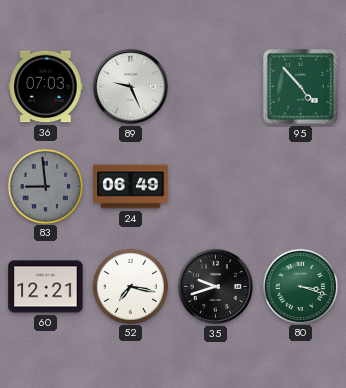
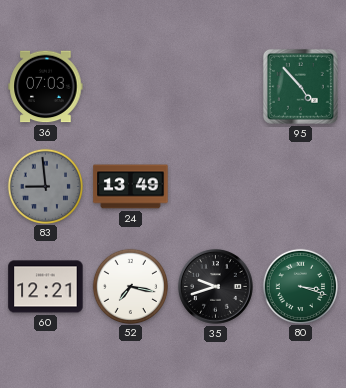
89: 9:26 -> none
24: 06:49 -> 13:49
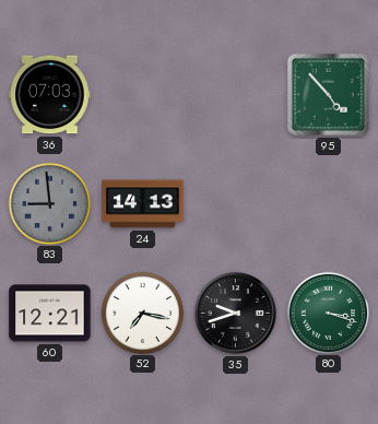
24: 13:49 -> 14:13
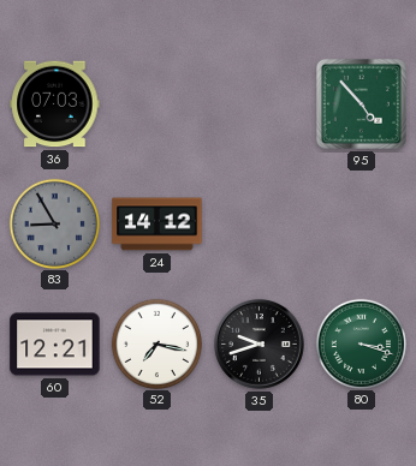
83: 8:59 -> 8:55
24: 14:13 -> 14:12
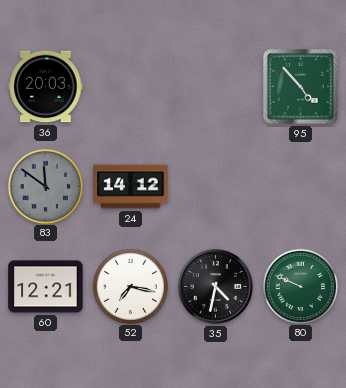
36: 07:03 -> 20:03
83: 8:55 -> 11:51
35: 9:42 -> 4:32
80: 3:18 -> 9:49
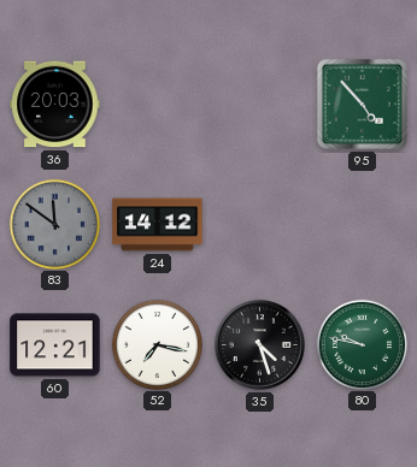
35: 4:32 -> 4:27
80: 9:49 -> 9:47
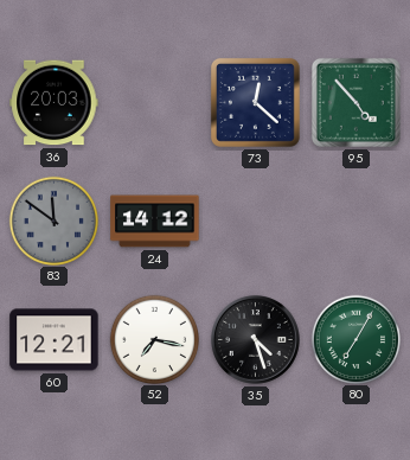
73: none -> 12:22
80: 9:47 -> 7:05
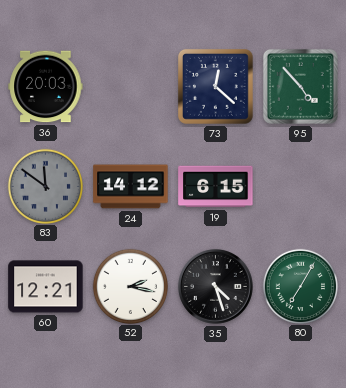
19: none -> 6:15
52: 7:17 -> 2:17
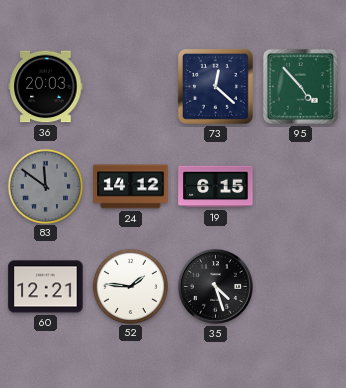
52: 2:17 -> 1:46
80: 7:05 -> none
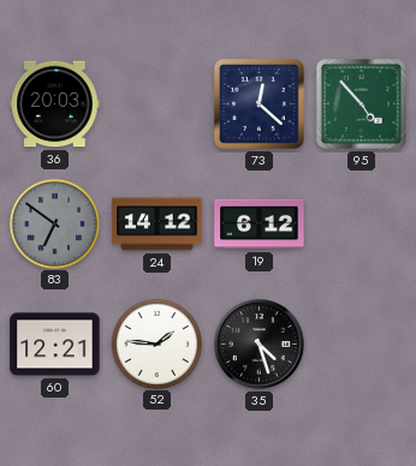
83: 11:51 -> 6:51
19: 6:15 -> 6:12
